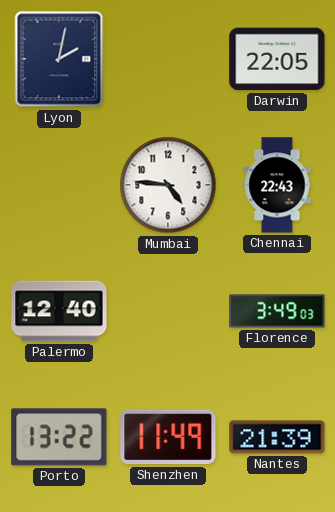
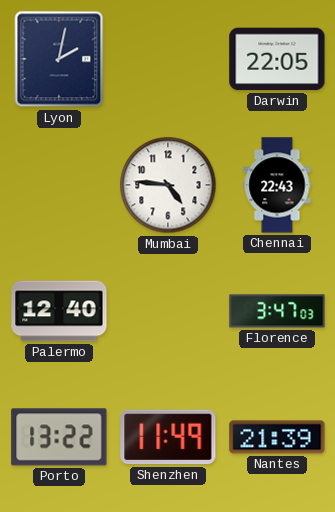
Florence: 3:49 -> 3:47
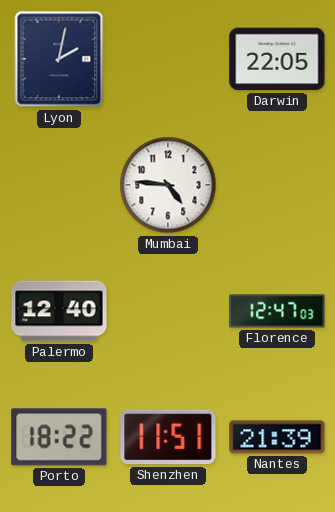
Chennai: 22:43 -> none
Florence: 3:47 -> 12:47
Porto: 13:22 -> 18:22
Shenzhen: 11:49 -> 11:51
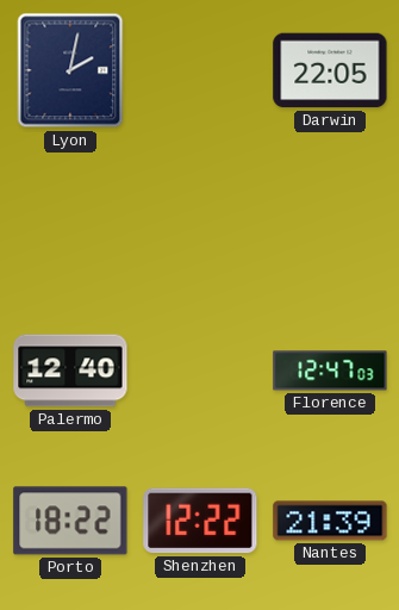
Mumbai: 4:46 -> none
Shenzhen: 11:51 -> 12:22
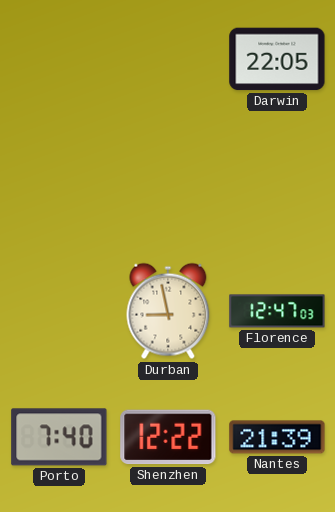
Lyon: 2:02 -> none
Palermo: 12:40 -> none
Durban: none -> 8:58
Porto: 18:22 -> 7:40
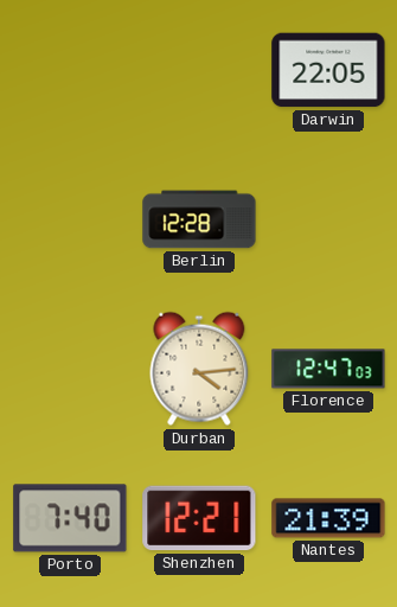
Berlin: none -> 12:28
Durban: 8:58 -> 4:14
Shenzhen: 12:22 -> 12:21
